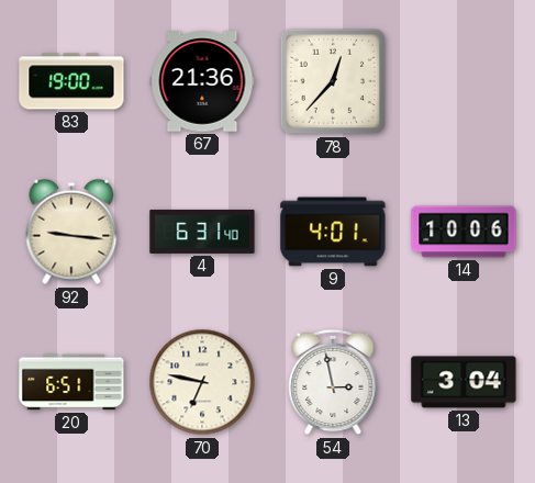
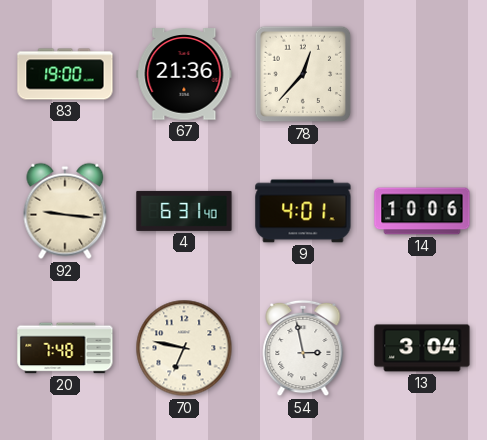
20: 6:51 -> 7:48
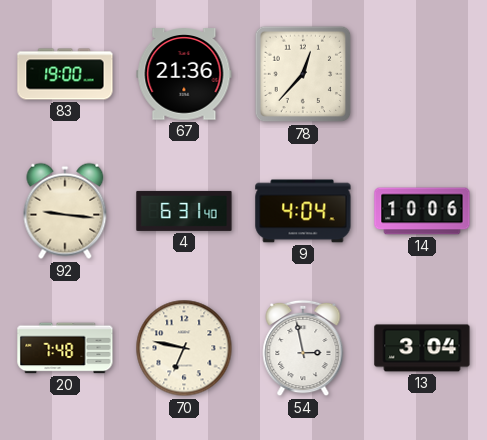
9: 4:01 -> 4:04
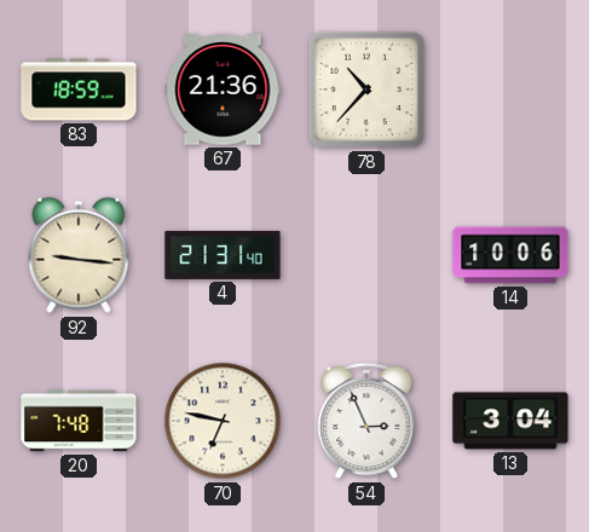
83: 19:00 -> 18:59
78: 12:37 -> 10:37
4: 6:31 -> 21:31
9: 4:04 -> none
54: 2:58 -> 2:56
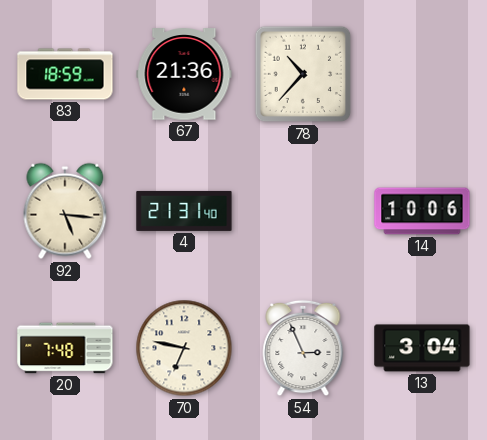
92: 9:16 -> 5:16
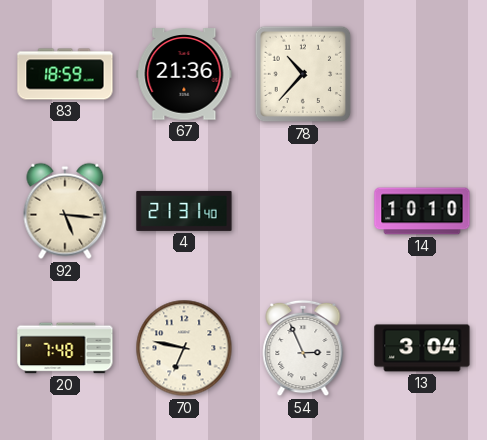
14: 10:06 -> 10:10
